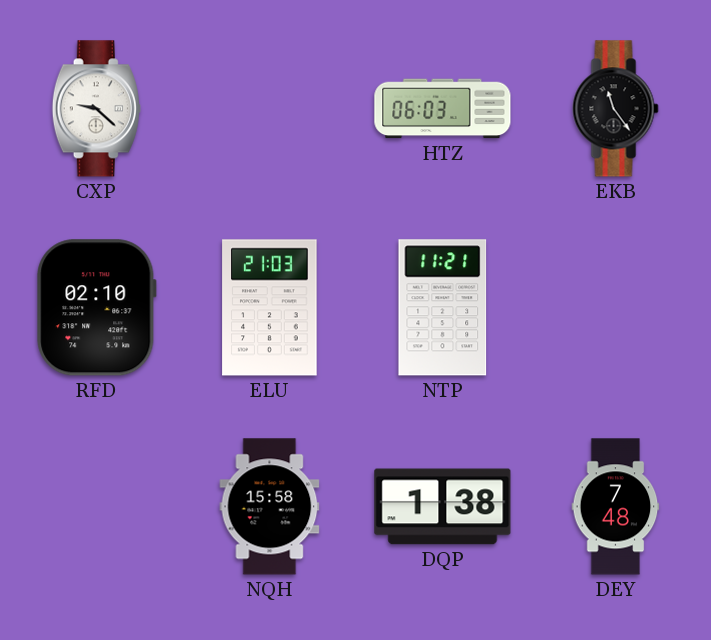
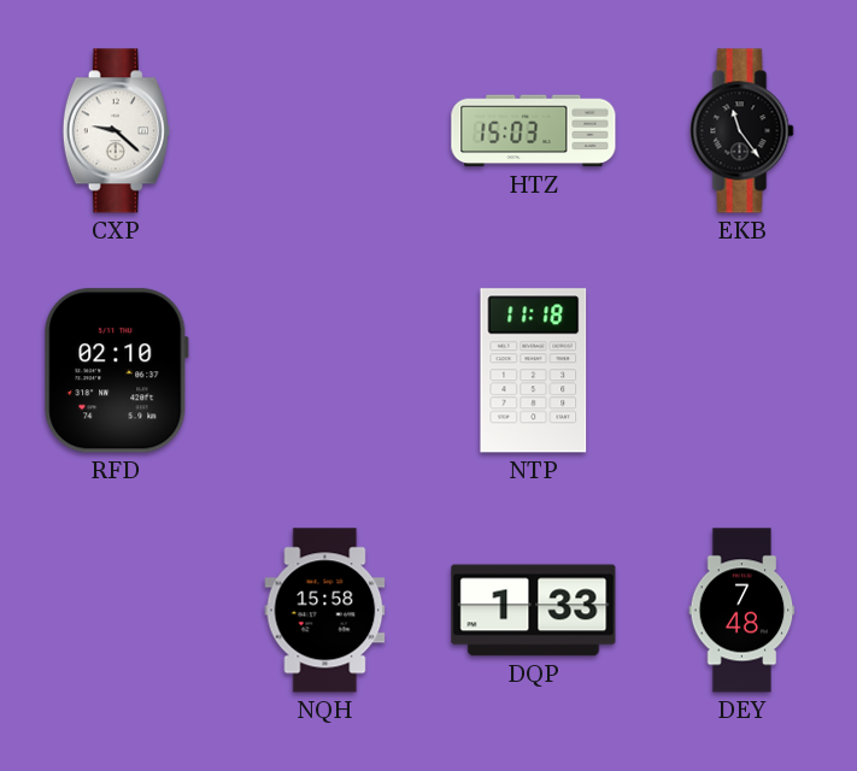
HTZ: 06:03 -> 15:03
ELU: 21:03 -> none
NTP: 11:21 -> 11:18
DQP: 1:38 -> 1:33
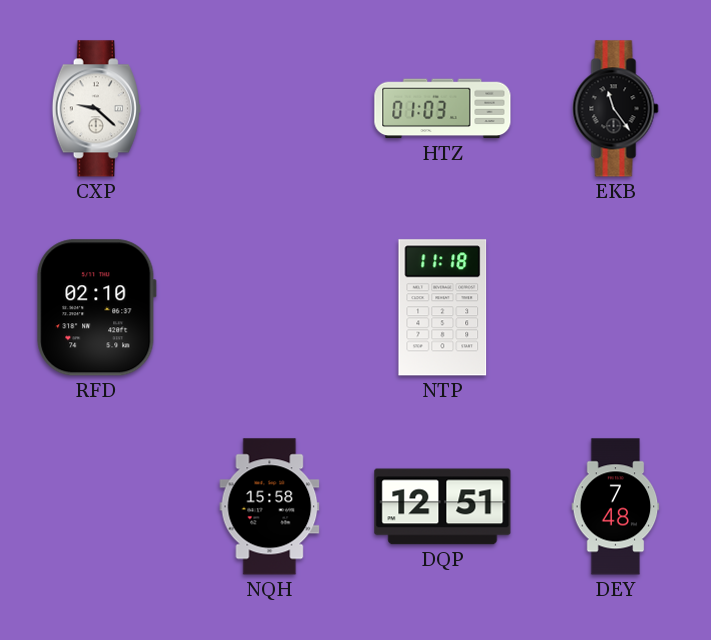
HTZ: 15:03 -> 01:03
DQP: 1:33 -> 12:51
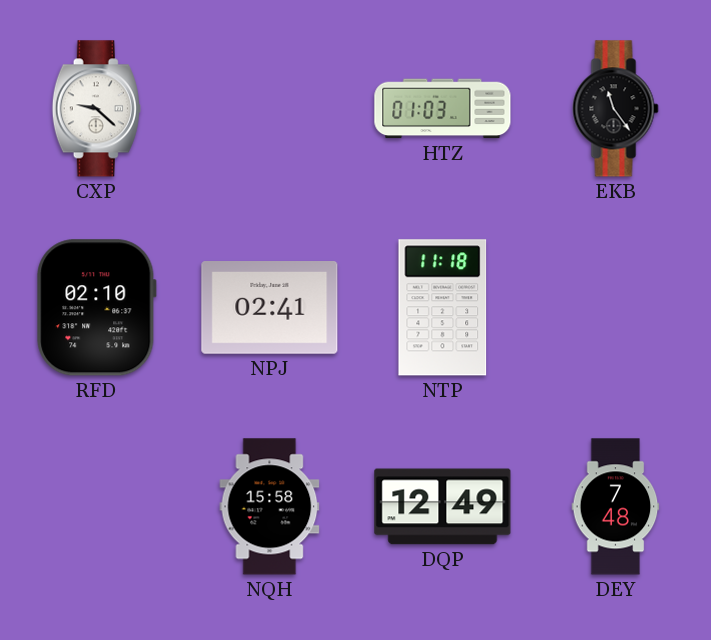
NPJ: none -> 02:41
DQP: 12:51 -> 12:49
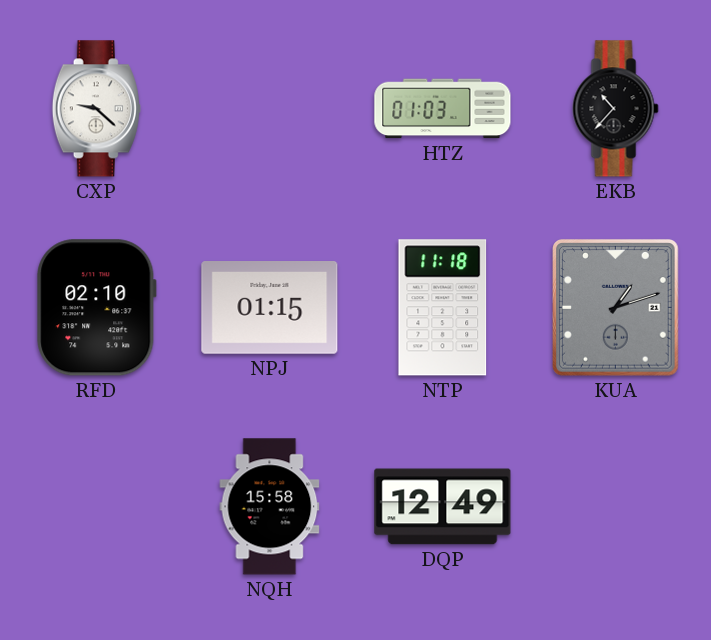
EKB: 11:24 -> 10:37
NPJ: 02:41 -> 01:15
KUA: none -> 1:12
DEY: 7:48 -> none
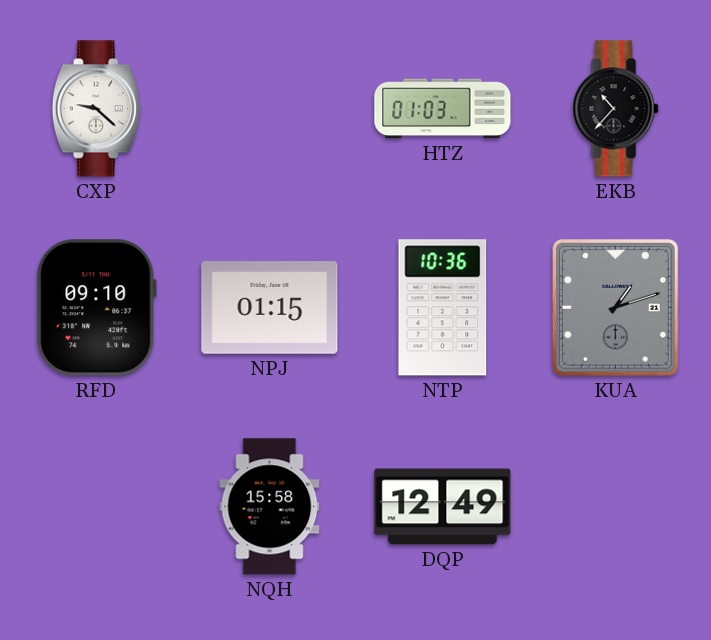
RFD: 02:10 -> 09:10
NTP: 11:18 -> 10:36
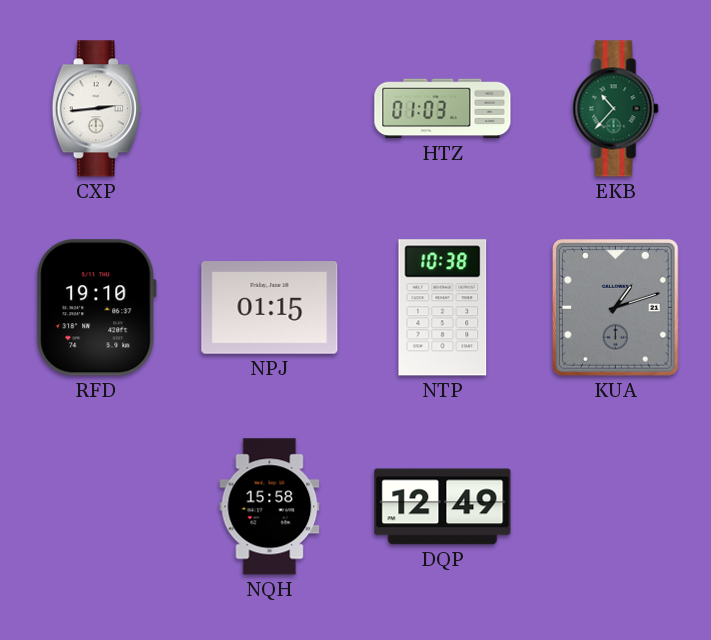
CXP: 9:22 -> 2:44
EKB dial: black -> green
RFD: 09:10 -> 19:10
NTP: 10:36 -> 10:38
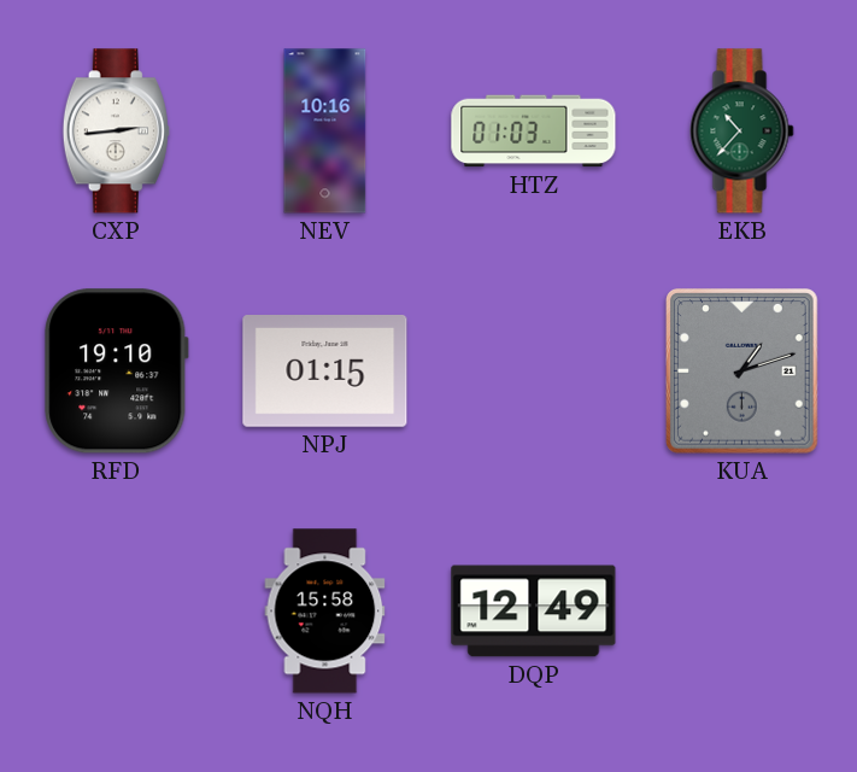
NEV: none -> 10:16
NTP: 10:38 -> none
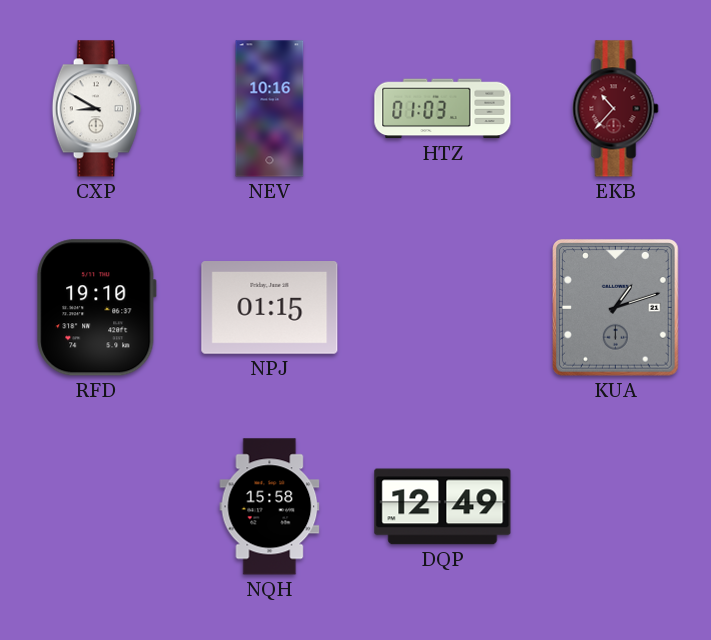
CXP: 2:44 -> 8:50
EKB dial: green -> burgundy
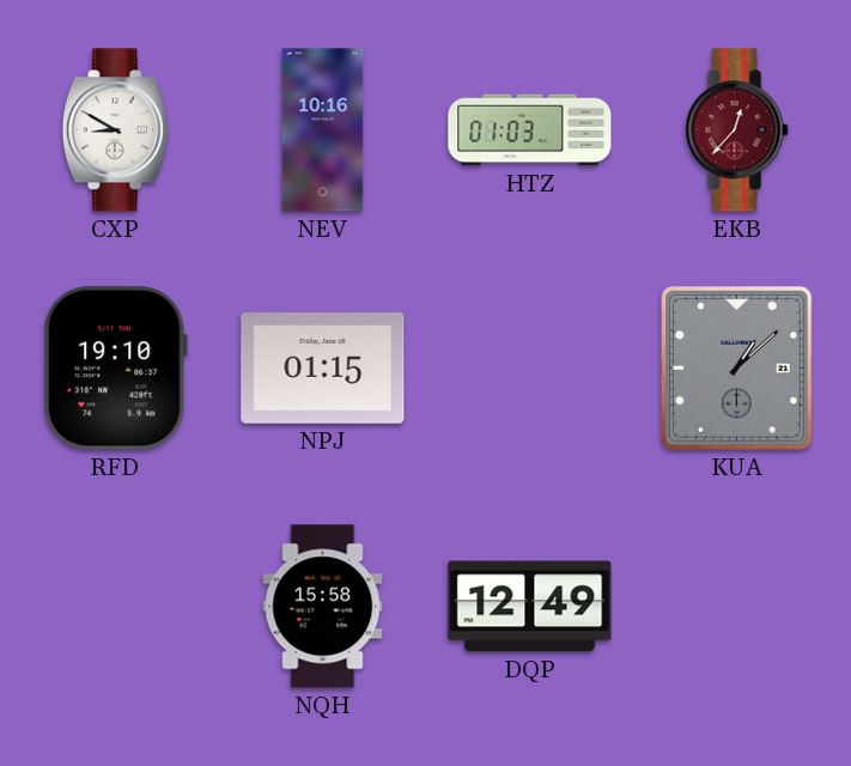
EKB: 10:37 -> 12:37
KUA: 1:12 -> 1:08
